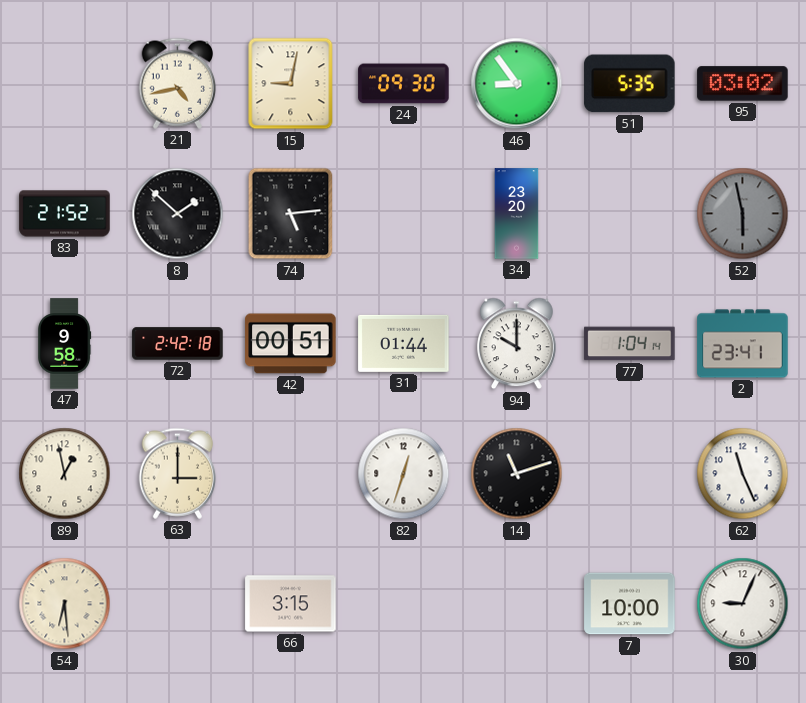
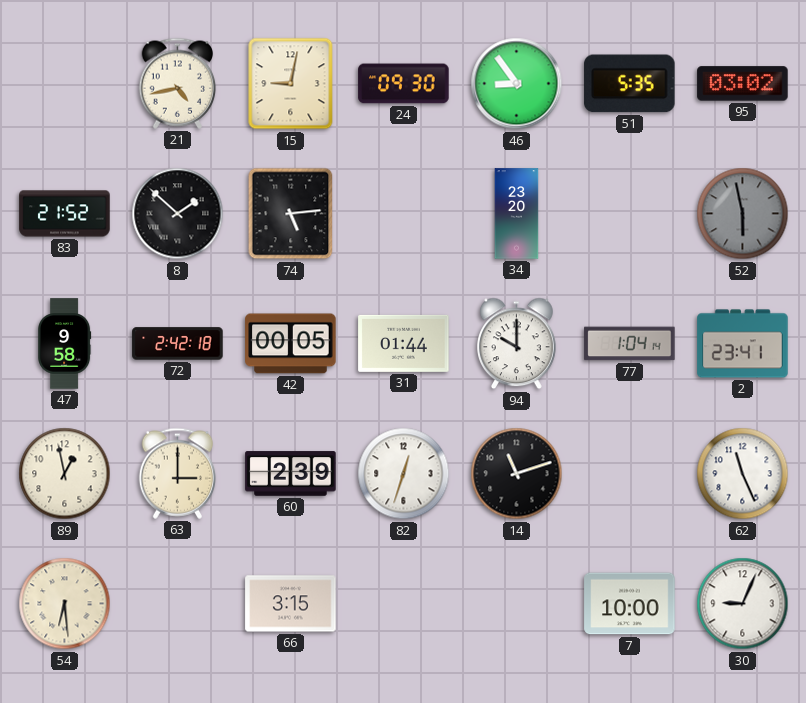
42: 00:51 -> 00:05
60: none -> 2:39
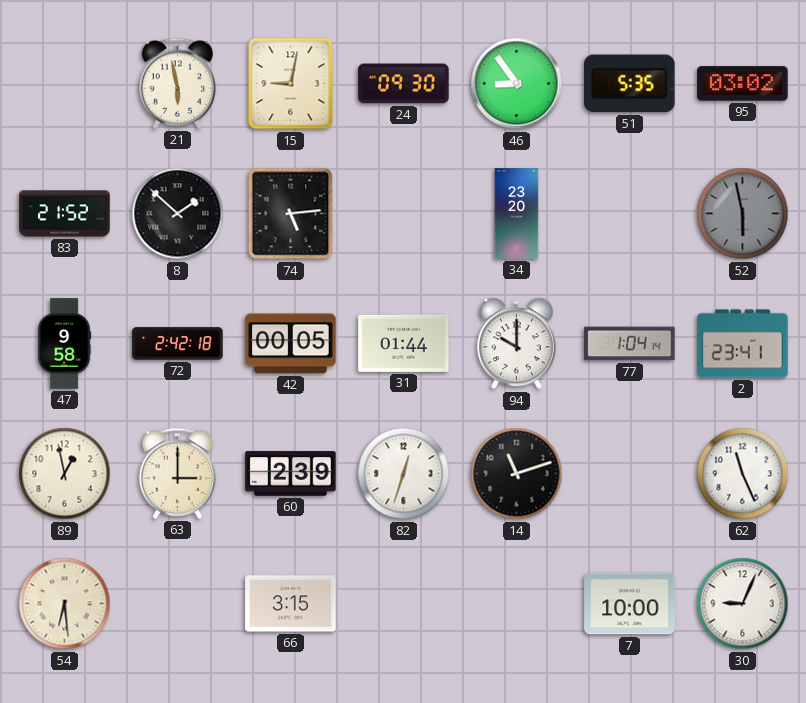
21: 4:43 -> 5:58
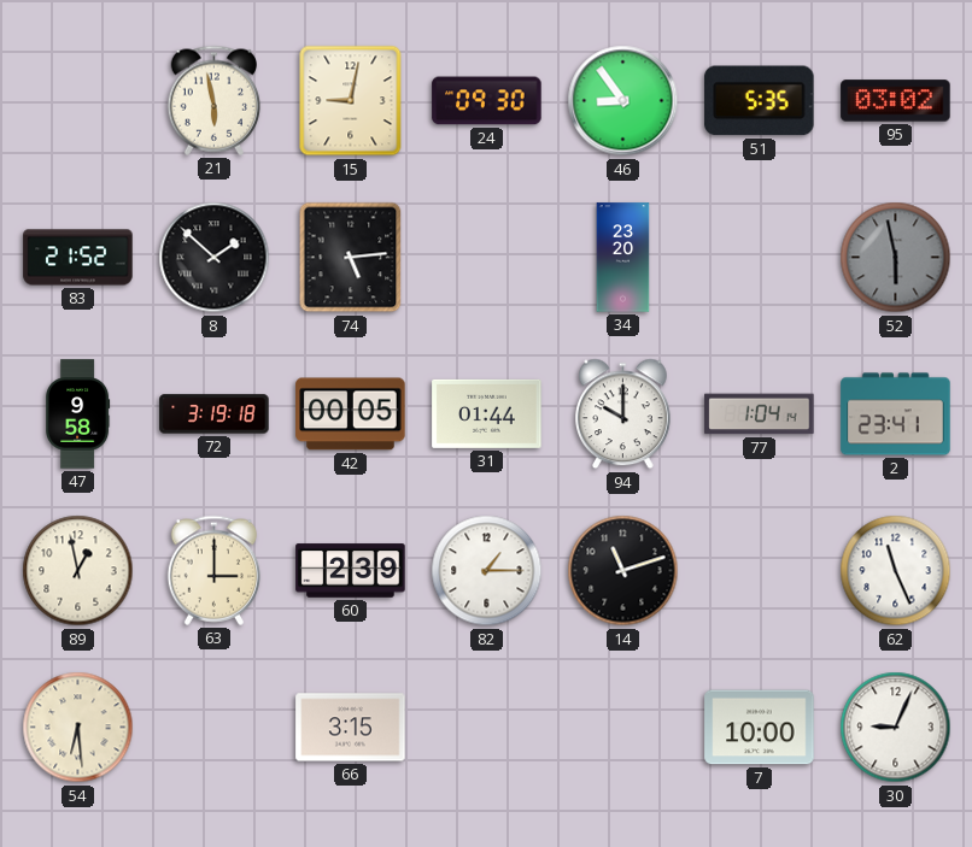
72: 2:42 -> 3:19
82: 12:33 -> 1:15
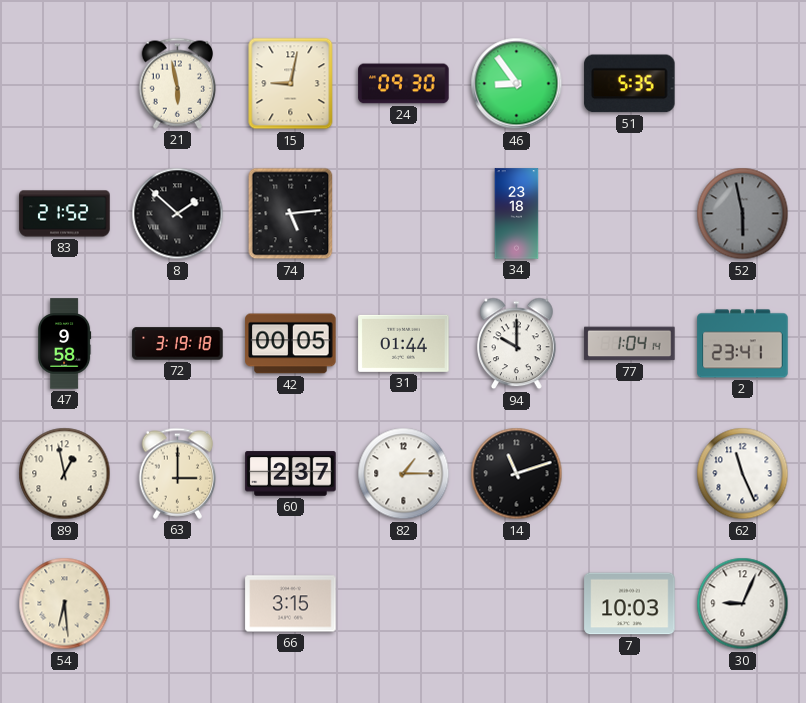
95: 03:02 -> none
34: 23:20 -> 23:18
60: 2:39 -> 2:37
7: 10:00 -> 10:03
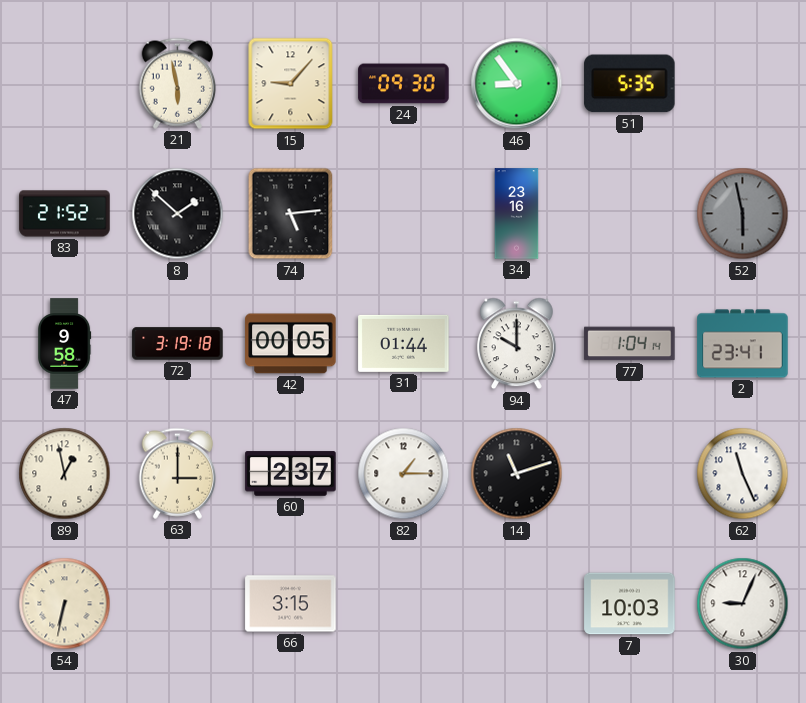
15: 9:02 -> 9:07
34: 23:18 -> 23:16
54: 6:29 -> 6:32
